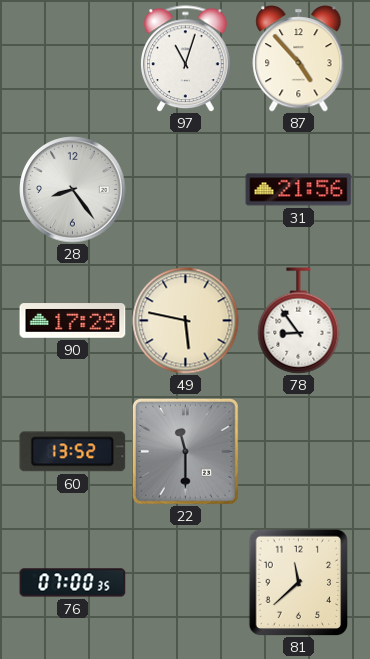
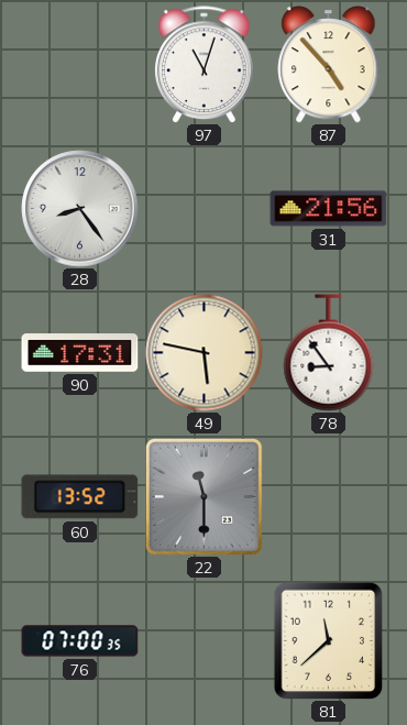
90: 17:29 -> 17:31
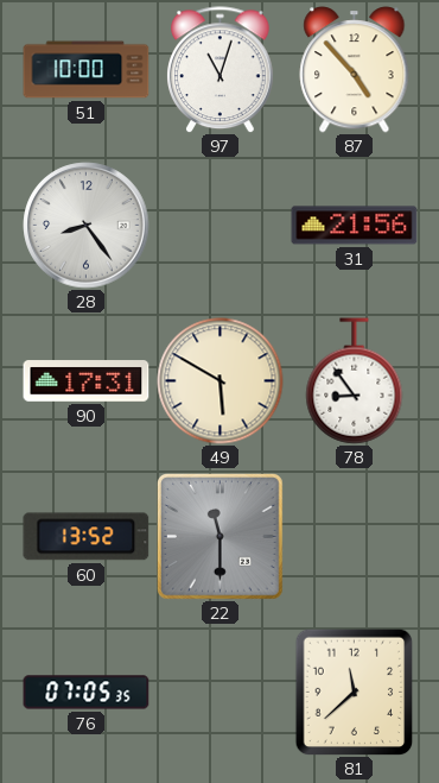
51: none -> 10:00
49: 5:47 -> 5:50
76: 07:00 -> 07:05
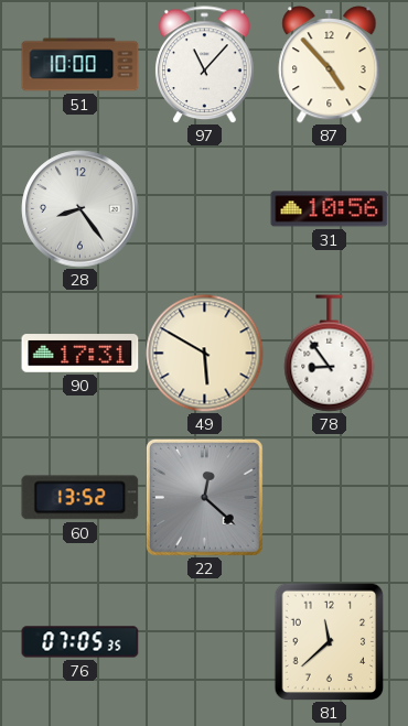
97: 11:03 -> 11:07
31: 21:56 -> 10:56
22: 11:30 -> 12:22
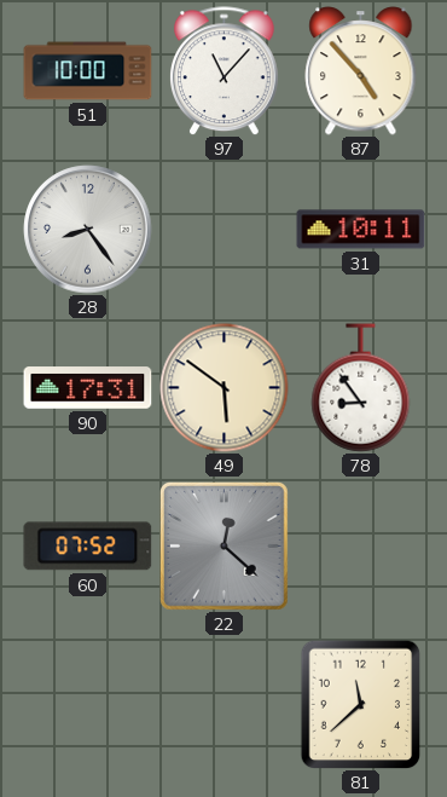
31: 10:56 -> 10:11
49: 5:50 -> 5:51
60: 13:52 -> 07:52
76: 07:05 -> none
